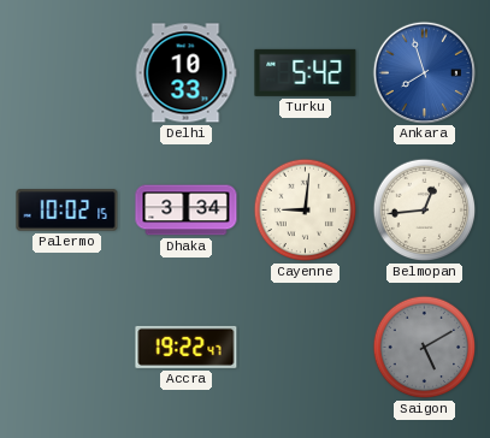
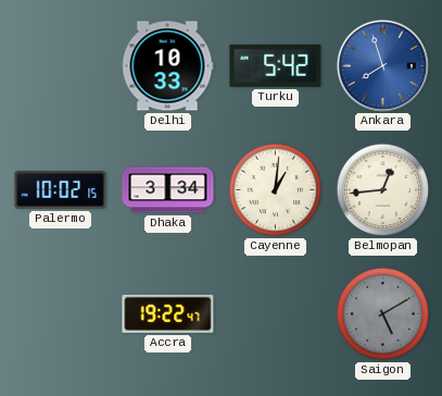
Cayenne: 9:01 -> 1:01
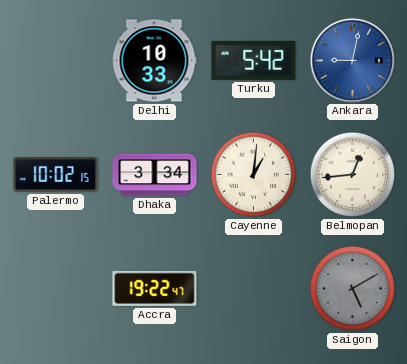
Ankara: 7:57 -> 9:02
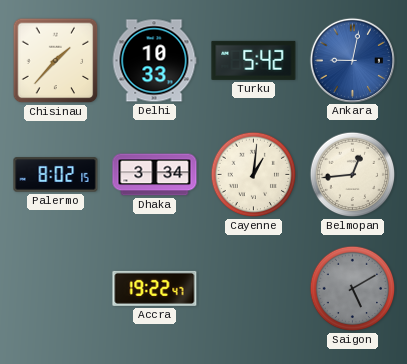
Chisinau: none -> 1:37
Palermo: 10:02 -> 8:02
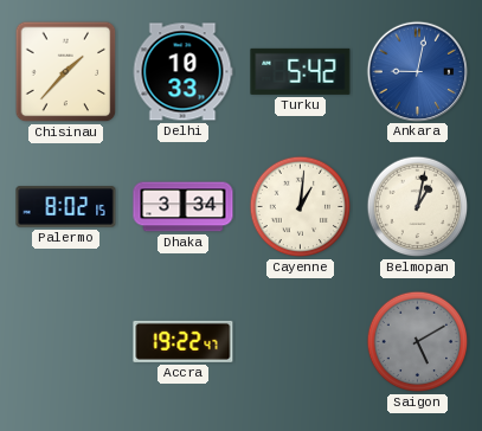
Belmopan: 12:44 -> 1:02
